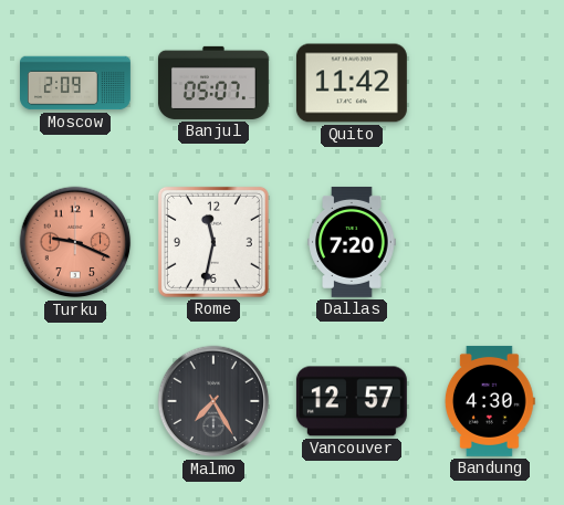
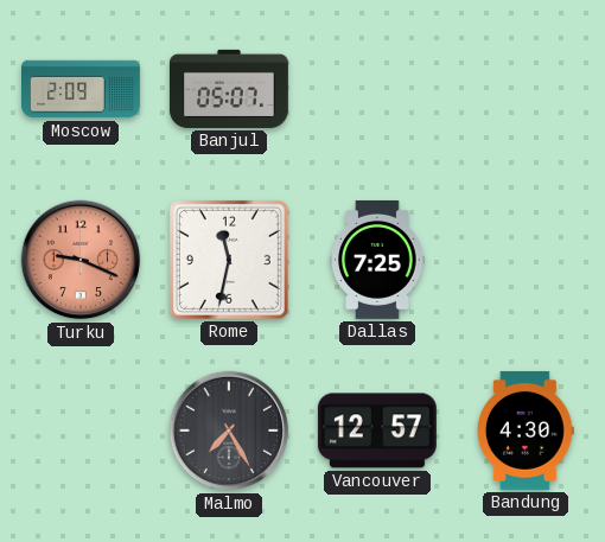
Quito: 11:42 -> none
Dallas: 7:20 -> 7:25
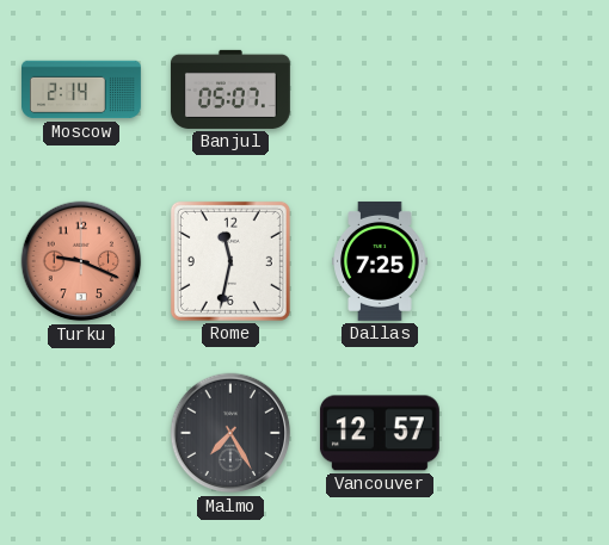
Moscow: 2:09 -> 2:14
Bandung: 4:30 -> none
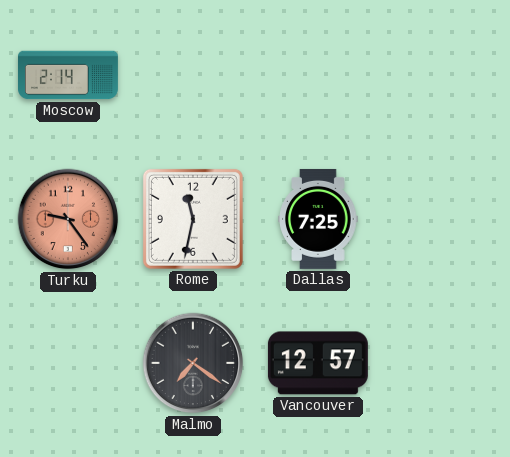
Banjul: 05:07 -> none
Turku: 9:19 -> 9:24
Malmo: 7:25 -> 7:21
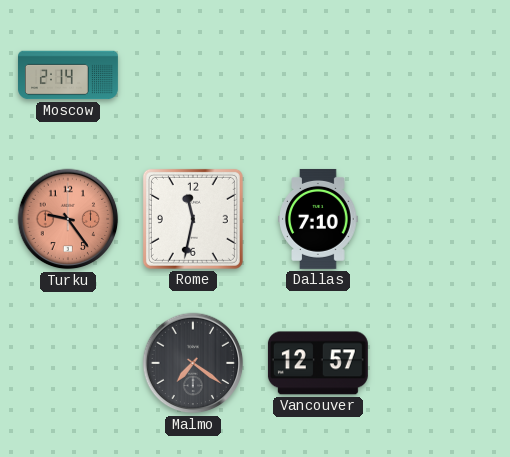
Dallas: 7:25 -> 7:10
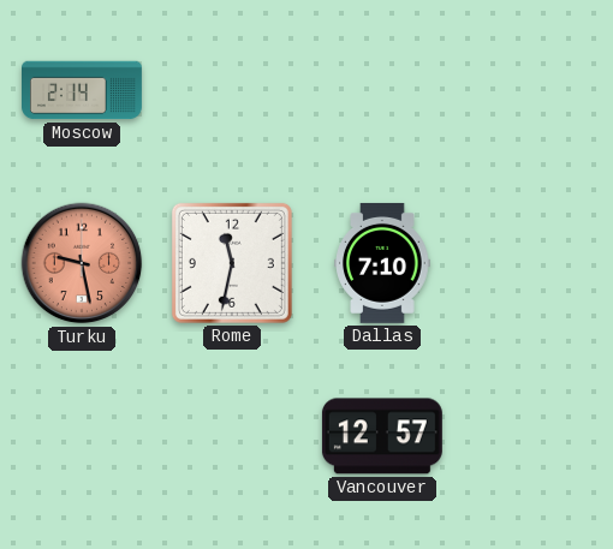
Turku: 9:24 -> 9:28
Malmo: 7:21 -> none
